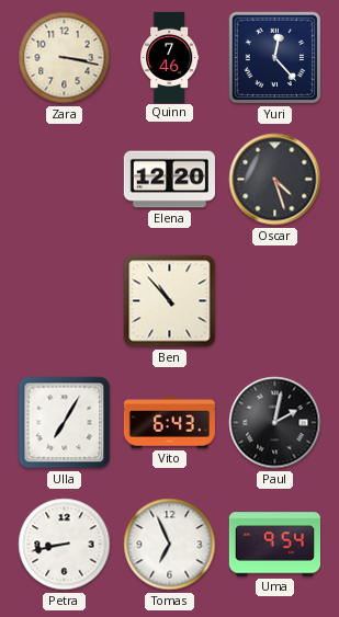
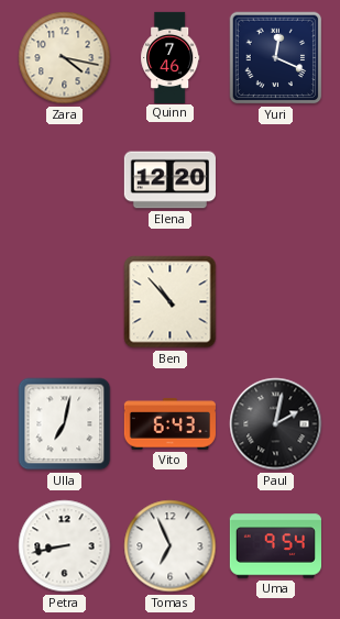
Zara: 3:17 -> 4:17
Yuri: 12:23 -> 12:19
Oscar: 4:27 -> none
Ulla: 7:05 -> 7:02
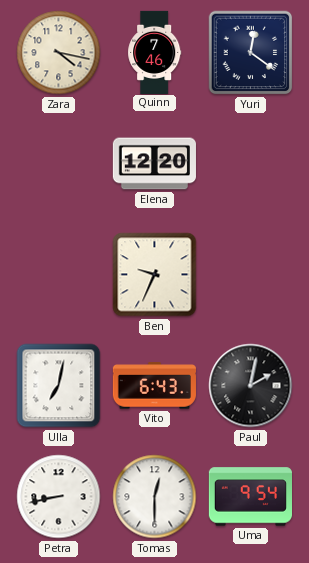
Yuri: 12:19 -> 12:21
Ben: 10:53 -> 9:34
Tomas: 6:56 -> 12:30
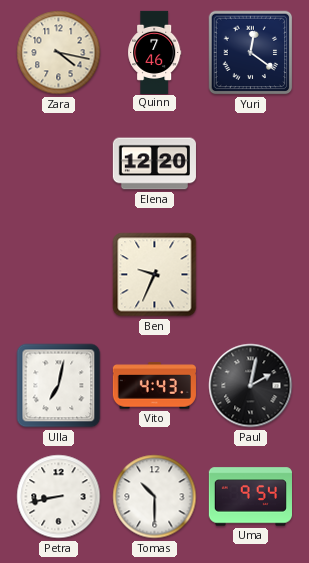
Vito: 6:43 -> 4:43
Tomas: 12:30 -> 10:30
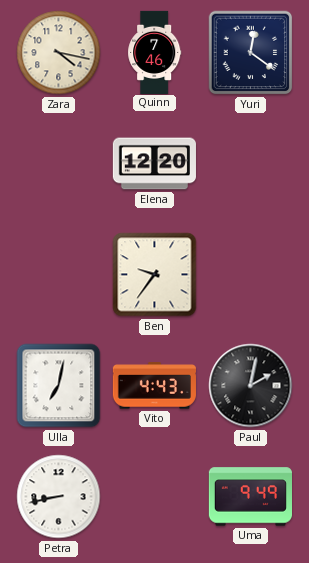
Ben: 9:34 -> 9:36
Tomas: 10:30 -> none
Uma: 9:54 -> 9:49
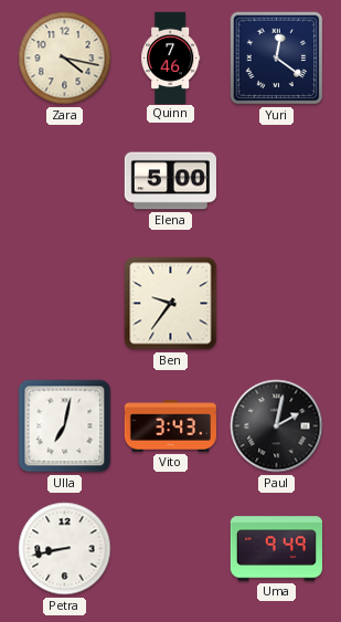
Elena: 12:20 -> 5:00
Vito: 4:43 -> 3:43
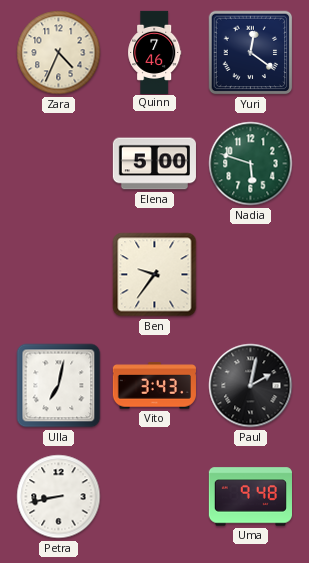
Zara: 4:17 -> 4:34
Nadia: none -> 5:48
Uma: 9:49 -> 9:48
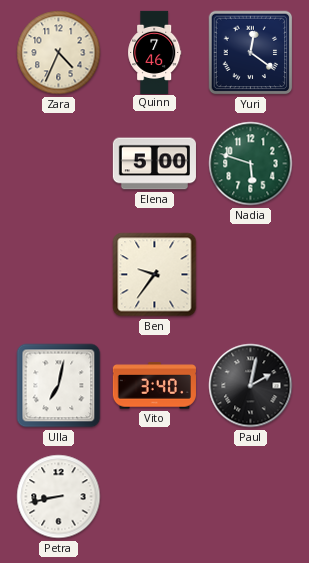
Vito: 3:43 -> 3:40
Uma: 9:48 -> none
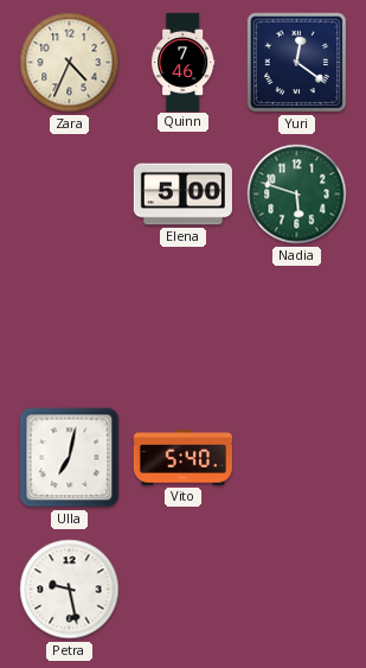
Ben: 9:36 -> none
Vito: 3:40 -> 5:40
Paul: 2:02 -> none
Petra: 8:43 -> 9:28
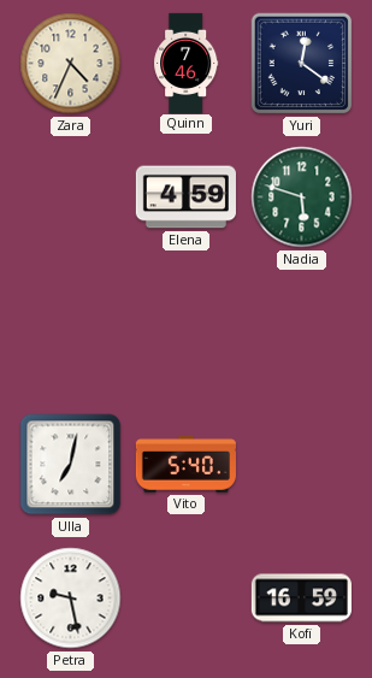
Elena: 5:00 -> 4:59
Kofi: none -> 16:59
